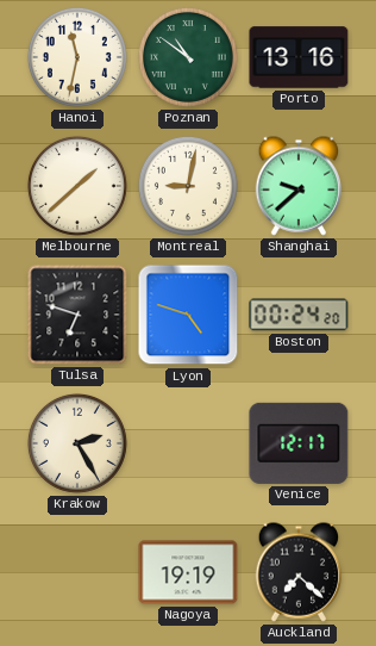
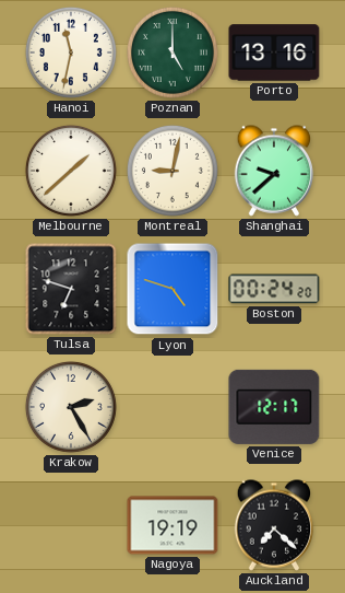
Poznan: 10:51 -> 5:00
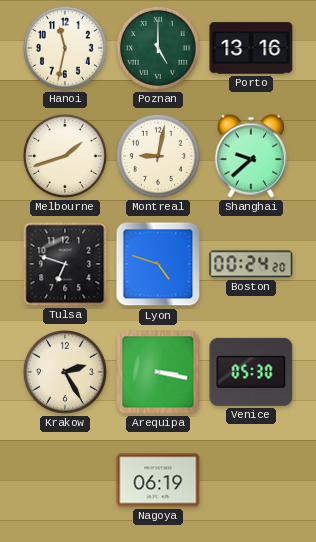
Melbourne: 1:38 -> 1:42
Arequipa: none -> 3:17
Venice: 12:17 -> 05:30
Nagoya: 19:19 -> 06:19
Auckland: 7:22 -> none
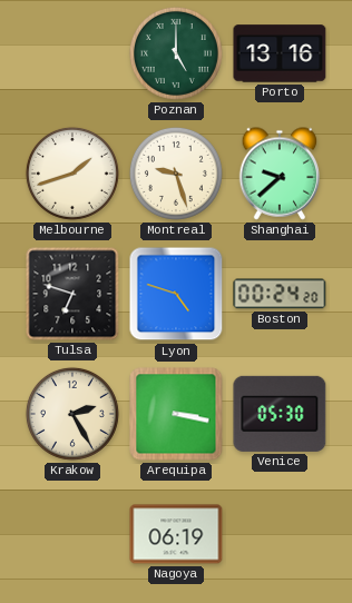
Hanoi: 11:32 -> none
Montreal: 9:02 -> 9:27
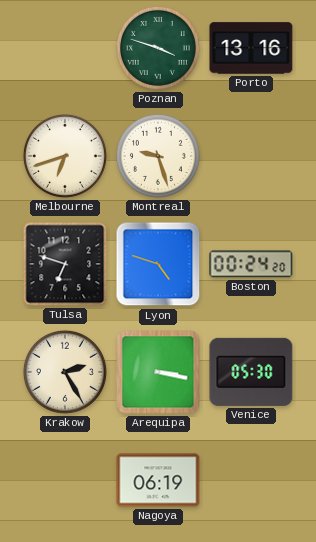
Poznan: 5:00 -> 3:48
Melbourne: 1:42 -> 6:42
Shanghai: 9:38 -> none
